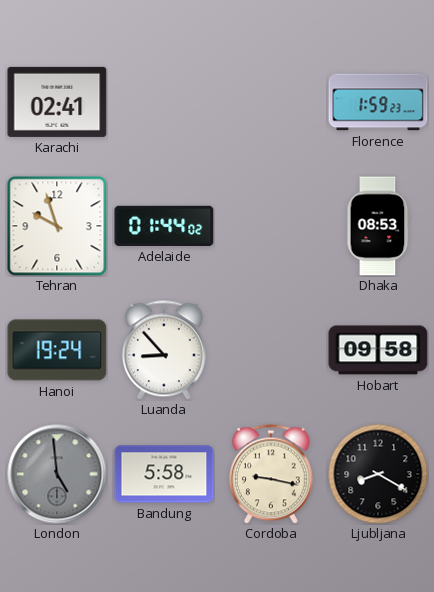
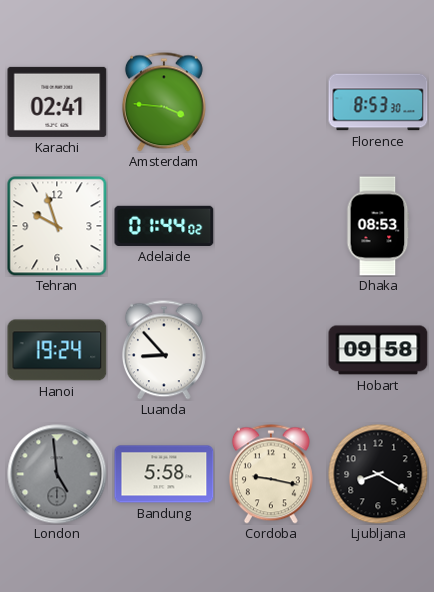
Amsterdam: none -> 3:46
Florence: 1:59 -> 8:53
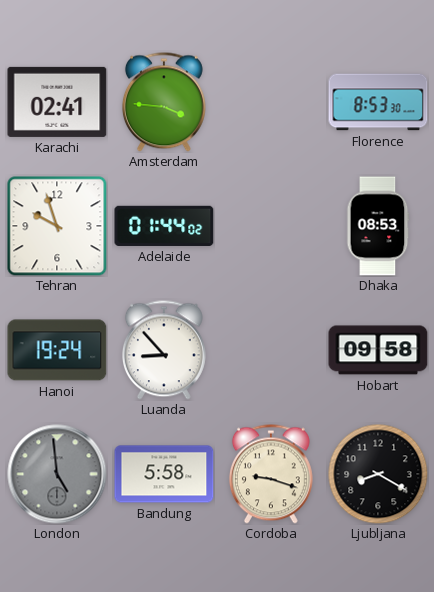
Cordoba: 9:17 -> 9:18
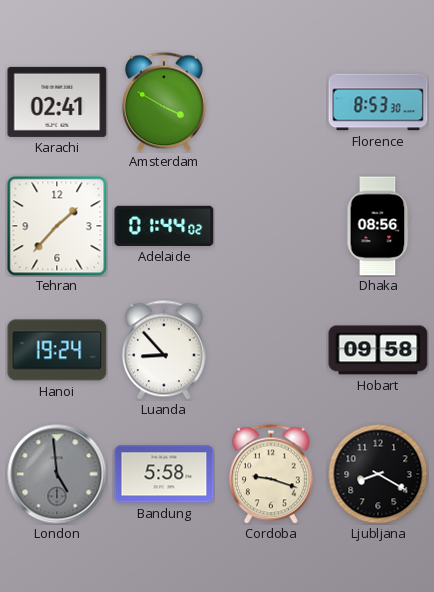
Amsterdam: 3:46 -> 3:50
Tehran: 9:57 -> 1:37
Dhaka: 08:53 -> 08:56
